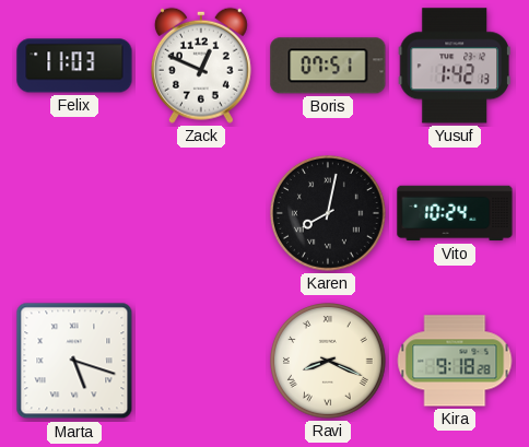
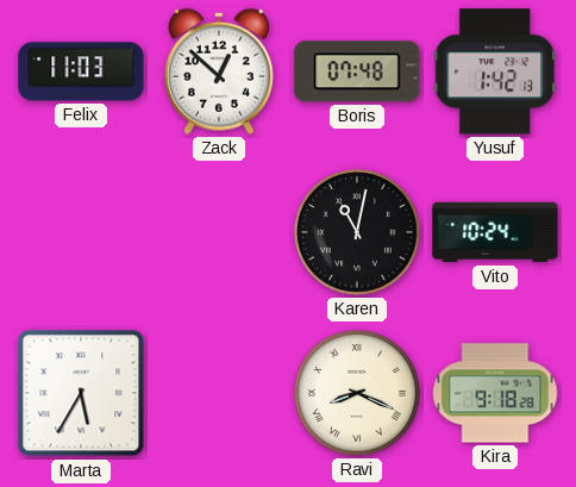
Zack: 12:49 -> 12:52
Boris: 07:51 -> 07:48
Karen: 8:02 -> 11:02
Marta: 5:18 -> 5:35
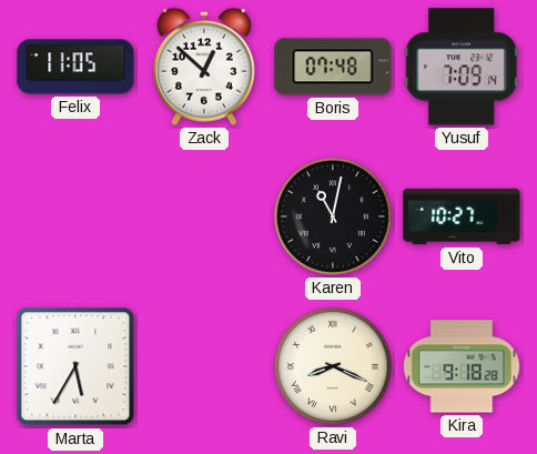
Felix: 11:03 -> 11:05
Yusuf: 1:42 -> 7:09
Vito: 10:24 -> 10:27
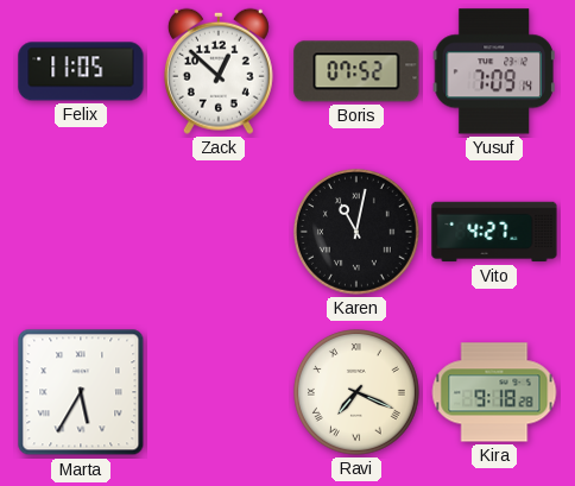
Boris: 07:48 -> 07:52
Vito: 10:27 -> 4:27
Ravi: 8:19 -> 7:19
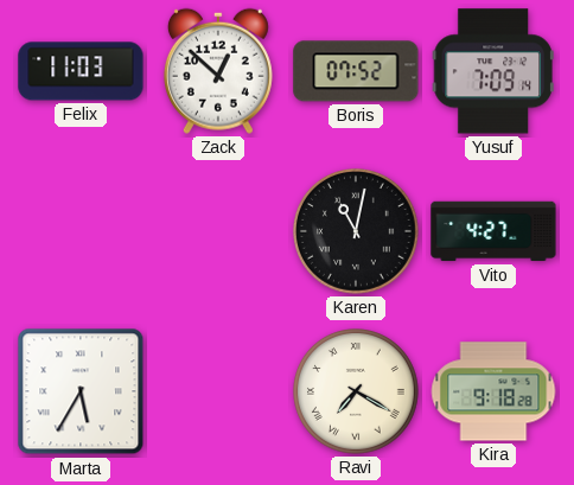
Felix: 11:05 -> 11:03
Ravi: 7:19 -> 7:20
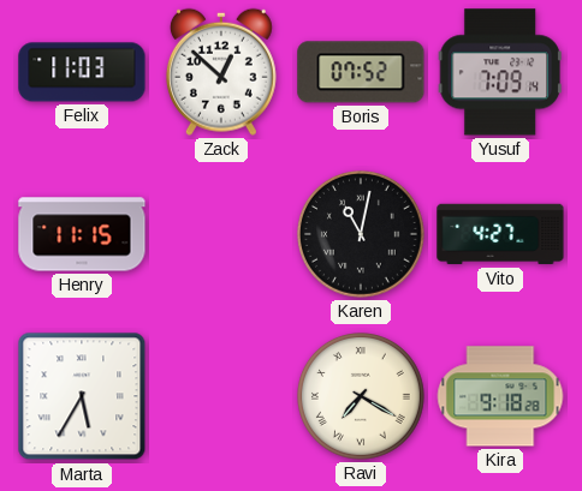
Henry: none -> 11:15
